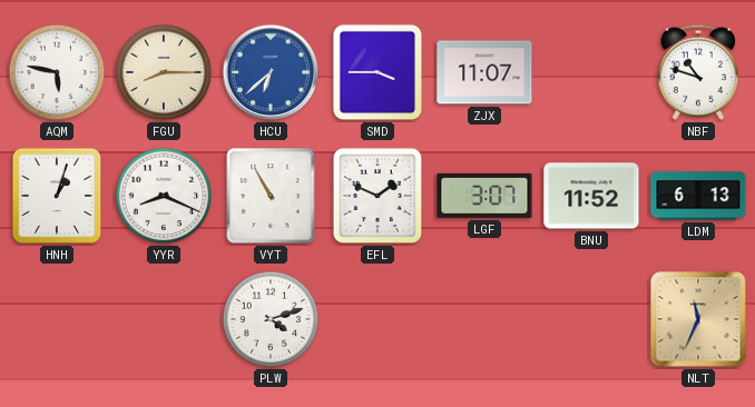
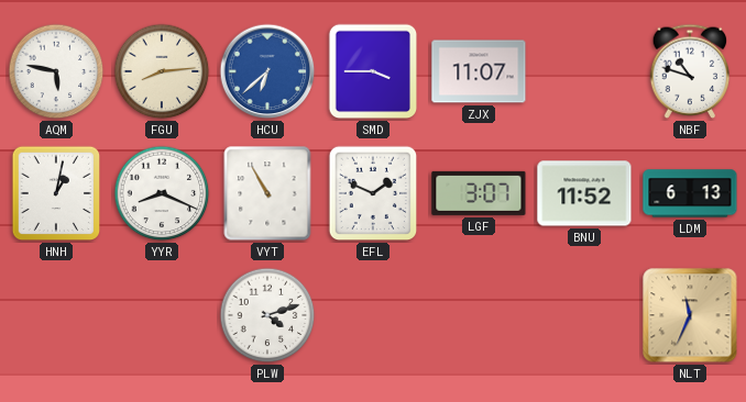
FGU: 8:15 -> 8:14
HNH: 1:03 -> 1:02
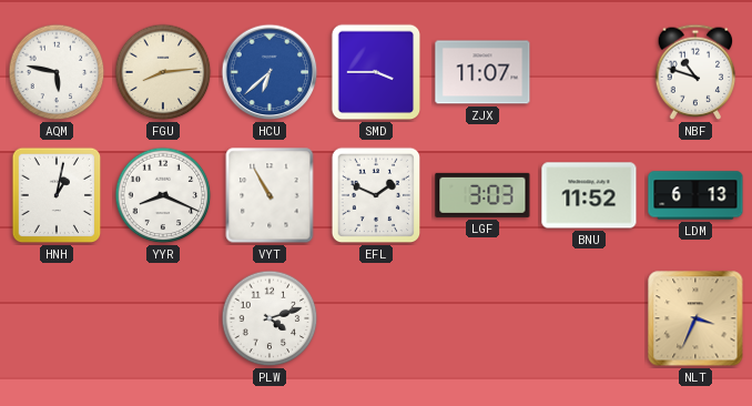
LGF: 3:07 -> 3:03
NLT: 11:34 -> 3:34
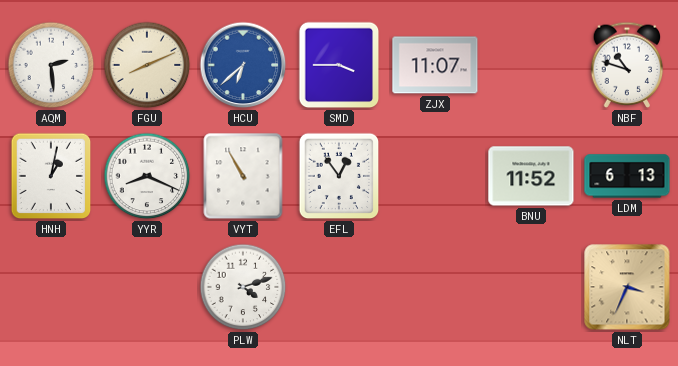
AQM: 5:47 -> 2:29
FGU: 8:14 -> 8:11
EFL: 1:49 -> 12:54
LGF: 3:03 -> none
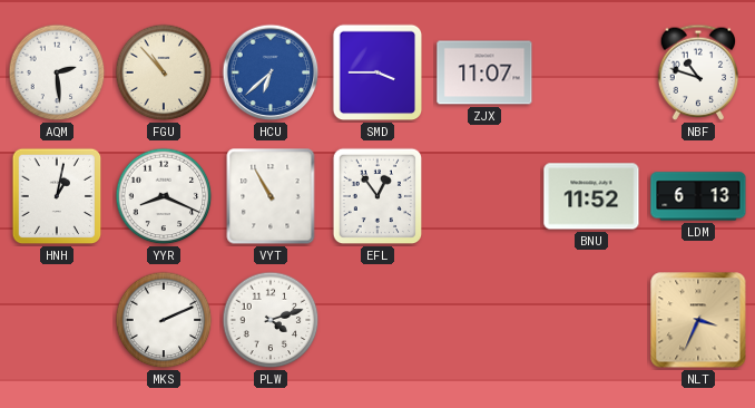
FGU: 8:11 -> 10:53
MKS: none -> 2:11
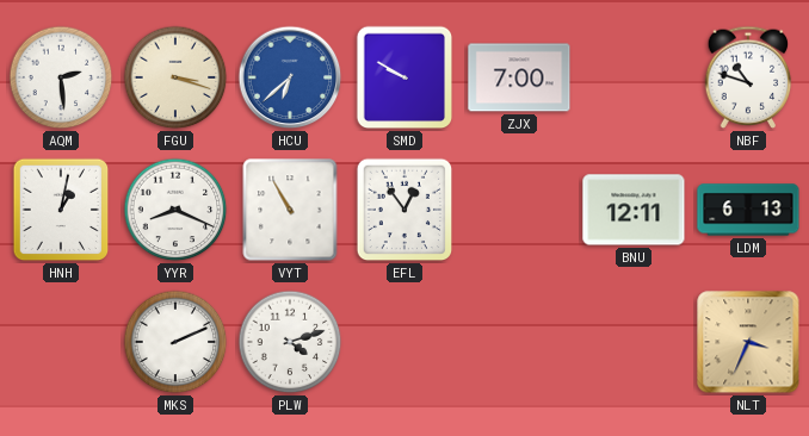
FGU: 10:53 -> 3:18
SMD: 3:45 -> 9:50
ZJX: 11:07 -> 7:00
BNU: 11:52 -> 12:11
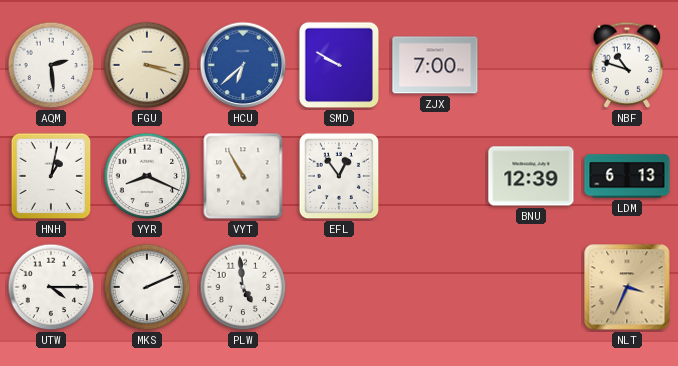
BNU: 12:11 -> 12:39
UTW: none -> 4:15
PLW: 4:12 -> 4:59
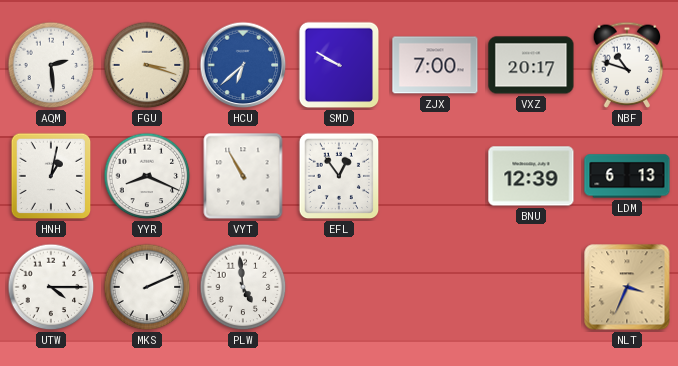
VXZ: none -> 20:17
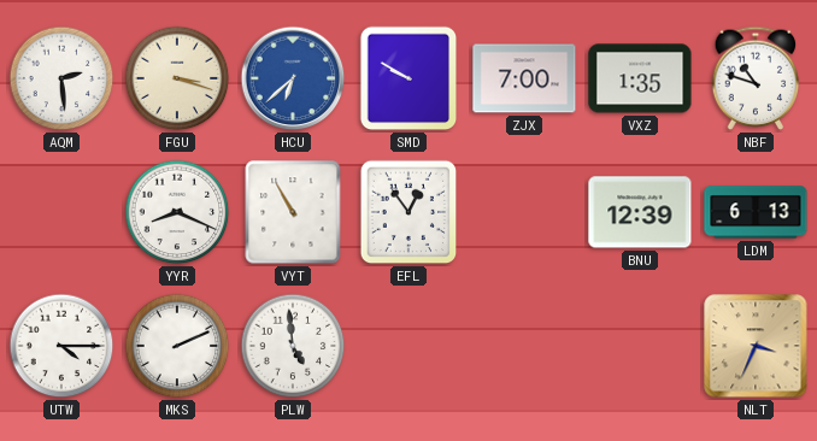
VXZ: 20:17 -> 1:35
HNH: 1:02 -> none
